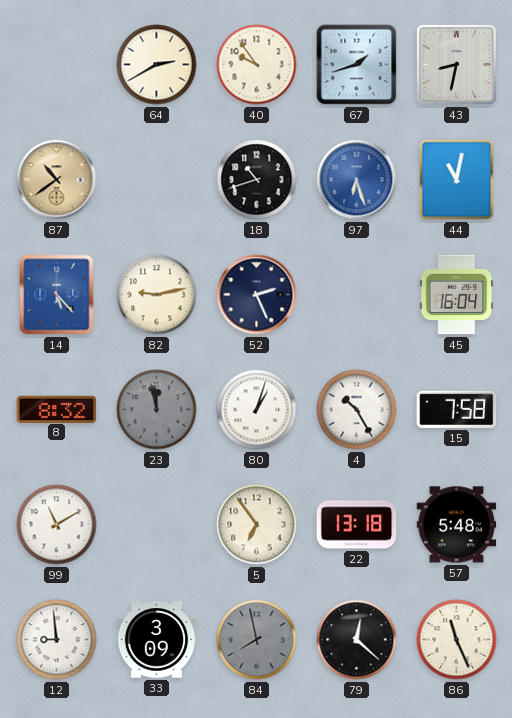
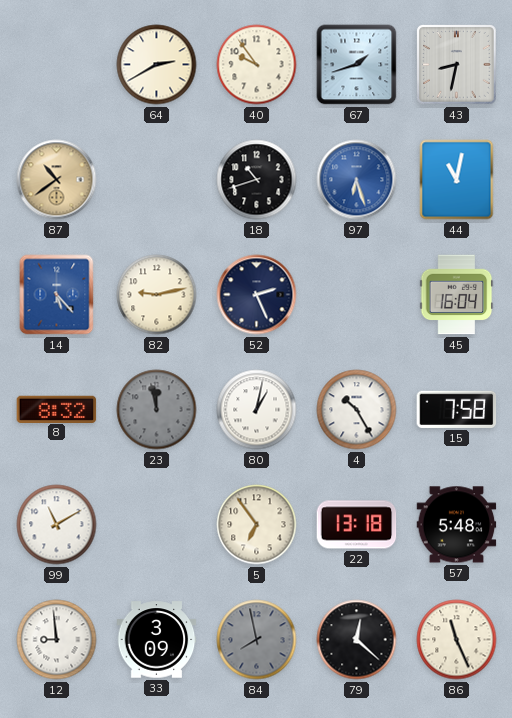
80: 1:03 -> 1:02
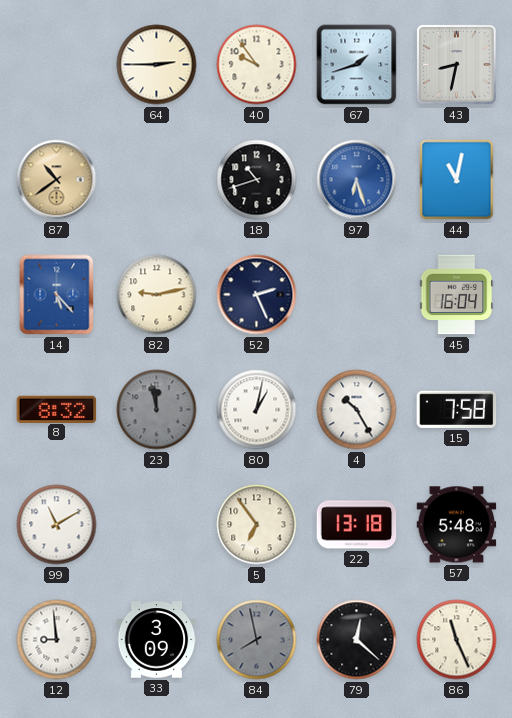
64: 2:40 -> 2:45
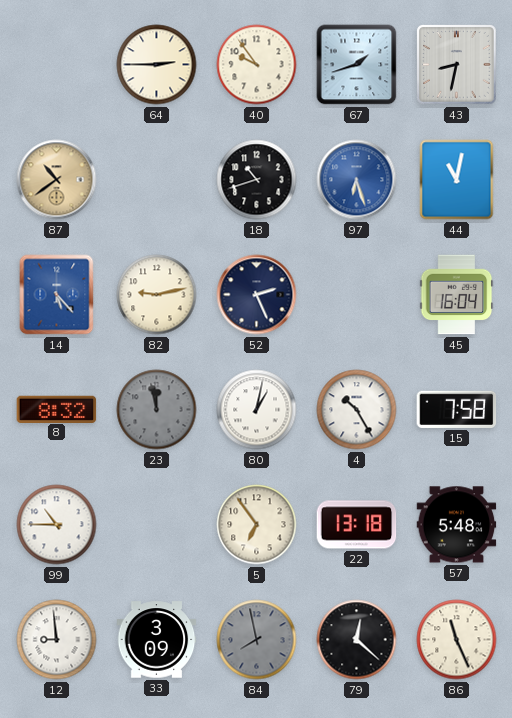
99: 11:10 -> 10:45
